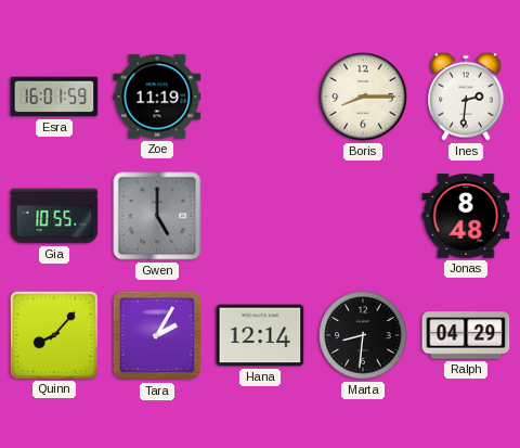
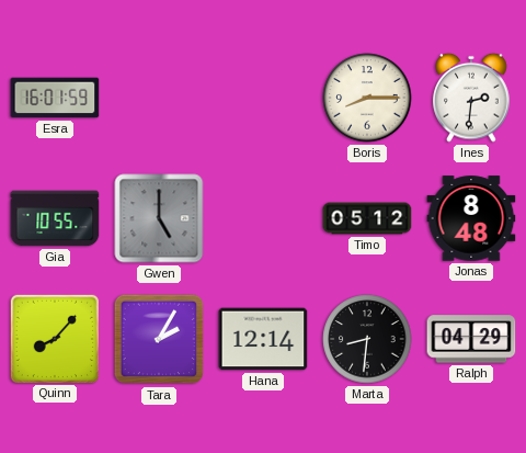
Zoe: 11:19 -> none
Timo: none -> 05:12
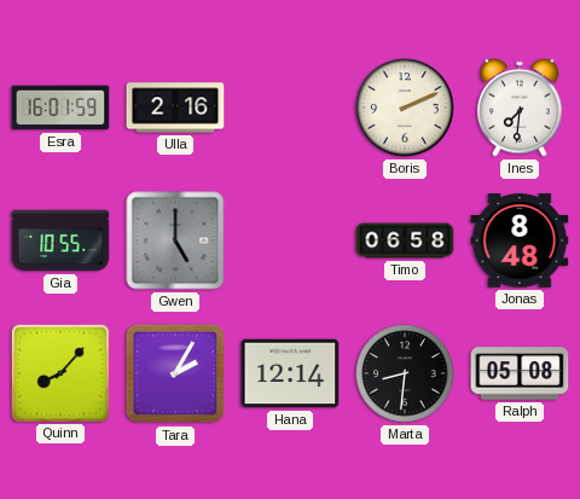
Ulla: none -> 2:16
Boris: 8:15 -> 2:11
Ines: 2:31 -> 7:31
Timo: 05:12 -> 06:58
Ralph: 04:29 -> 05:08
